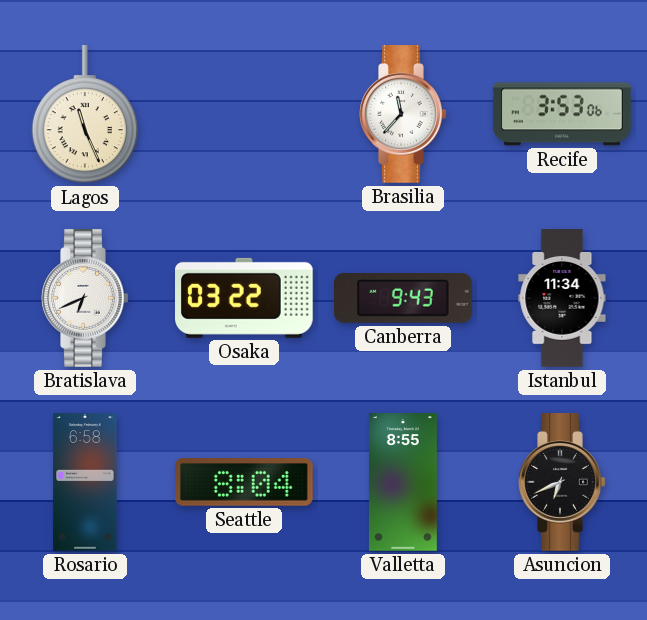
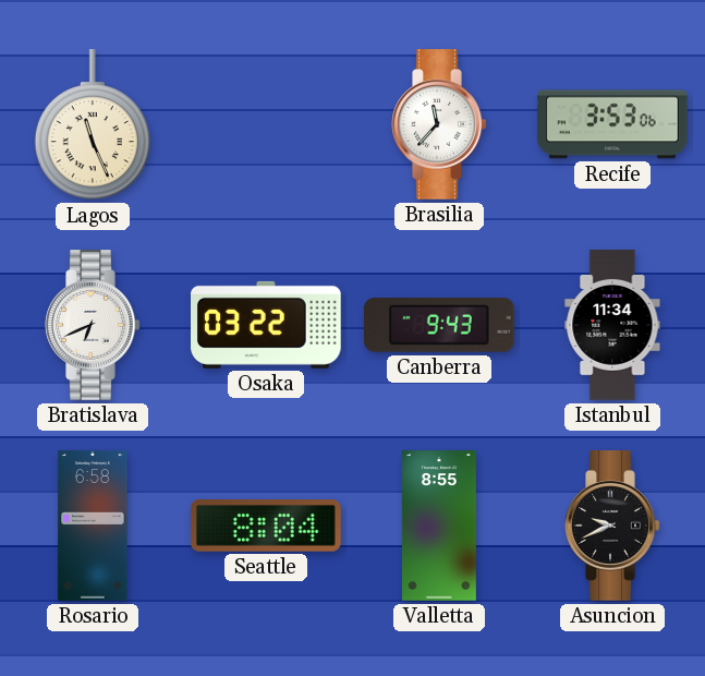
Asuncion: 6:41 -> 9:41
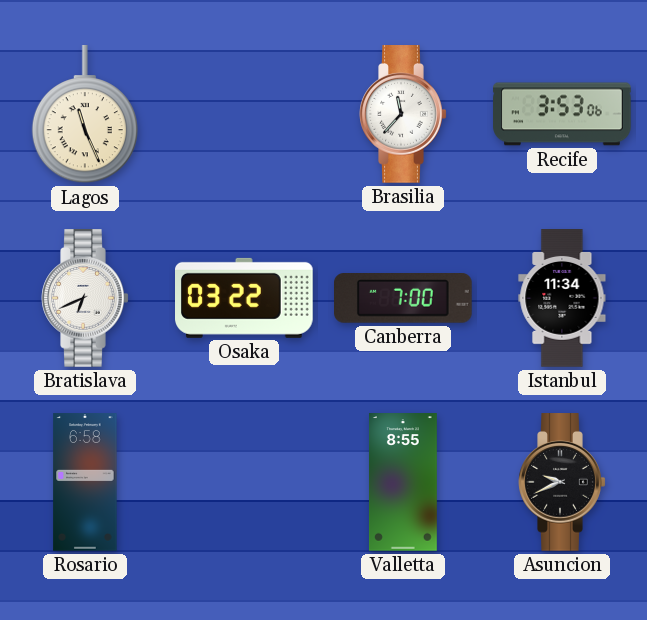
Canberra: 9:43 -> 7:00
Seattle: 8:04 -> none
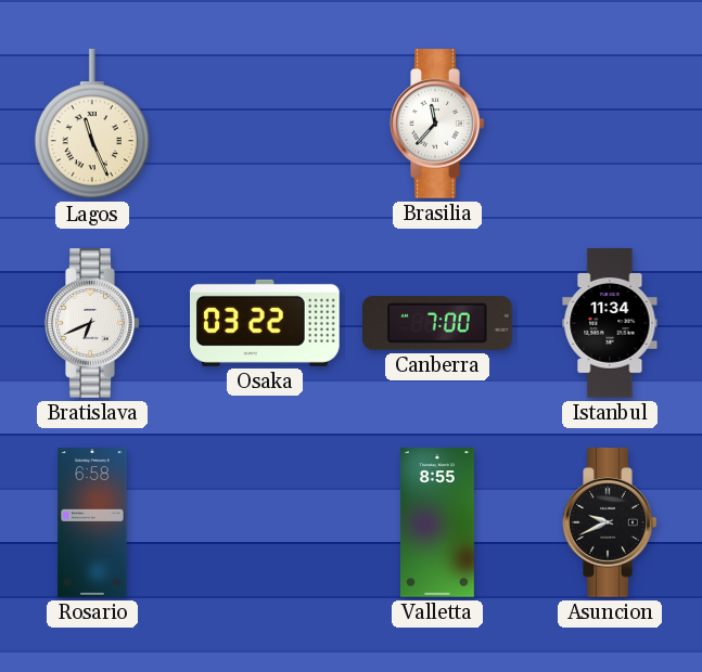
Recife: 3:53 -> none
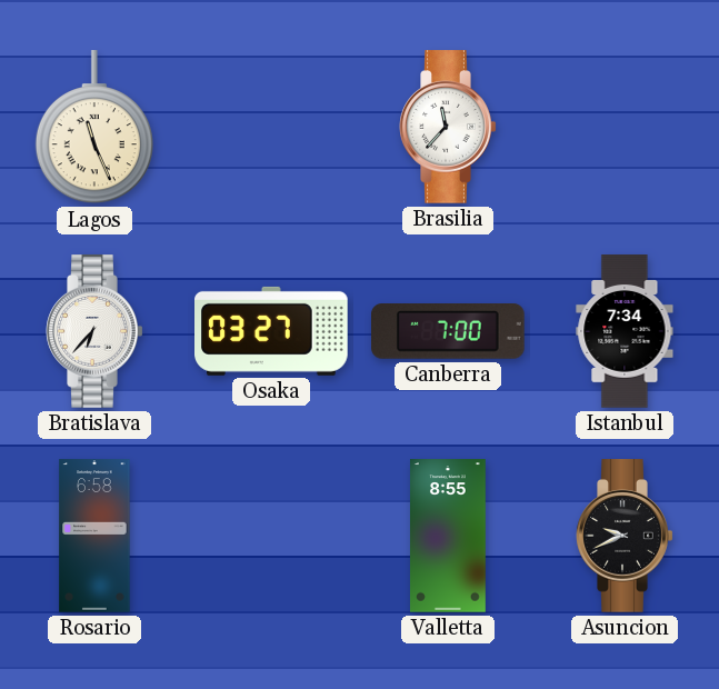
Bratislava: 6:41 -> 6:37
Osaka: 03:22 -> 03:27
Istanbul: 11:34 -> 7:34
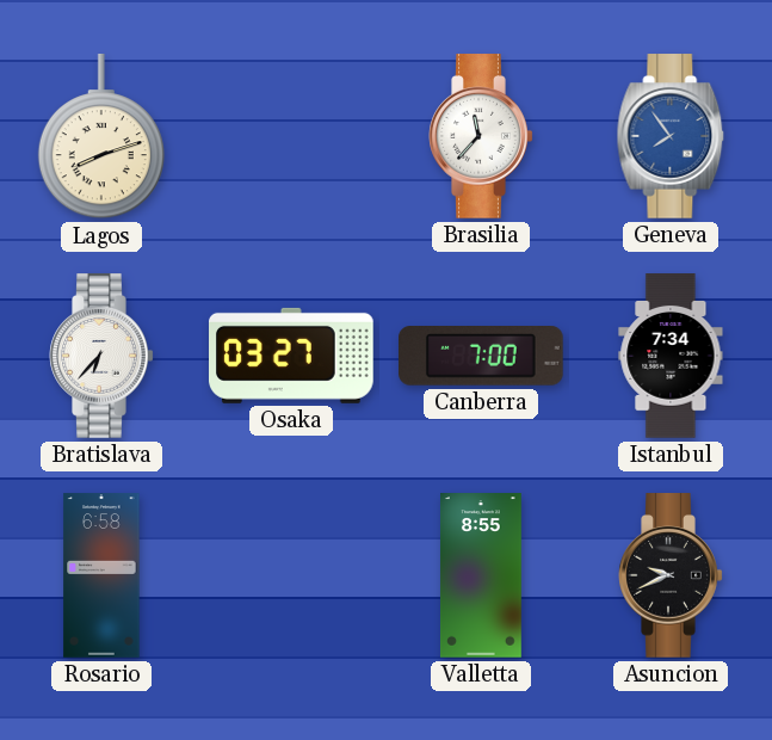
Lagos: 11:26 -> 8:12
Geneva: none -> 7:54
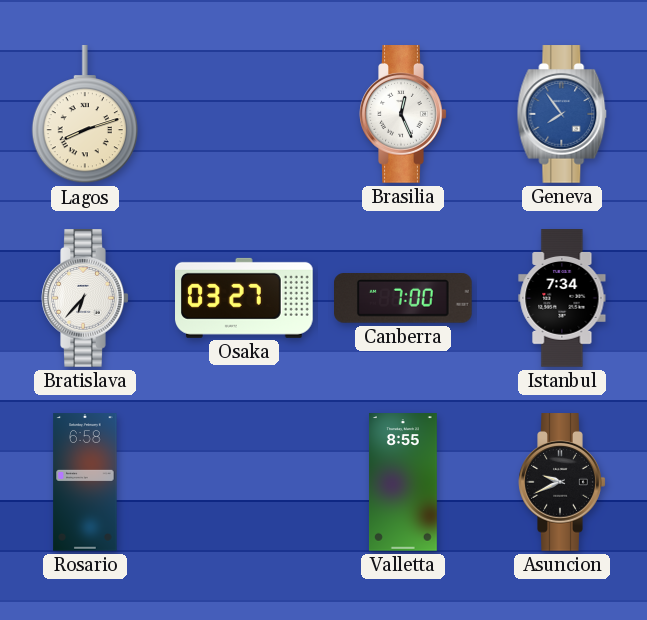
Brasilia: 11:37 -> 12:26
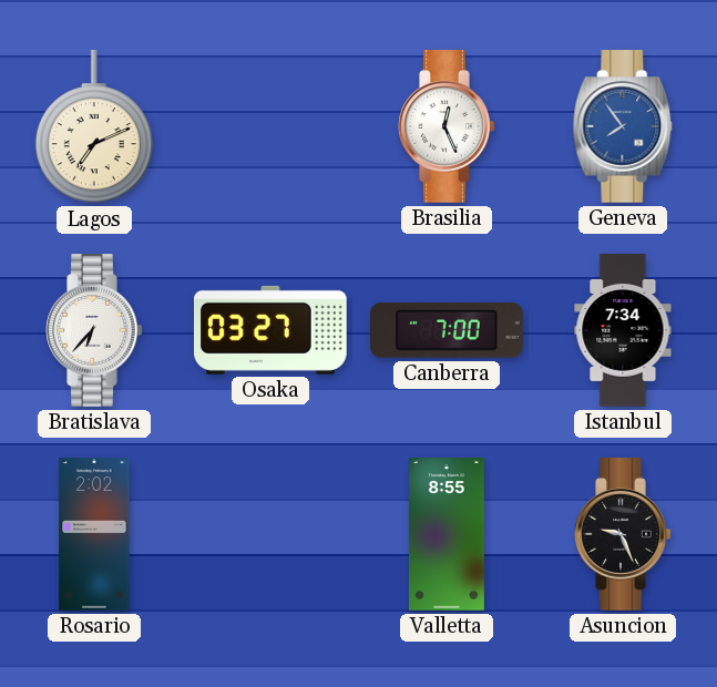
Lagos: 8:12 -> 7:11
Rosario: 6:58 -> 2:02
Asuncion: 9:41 -> 9:26
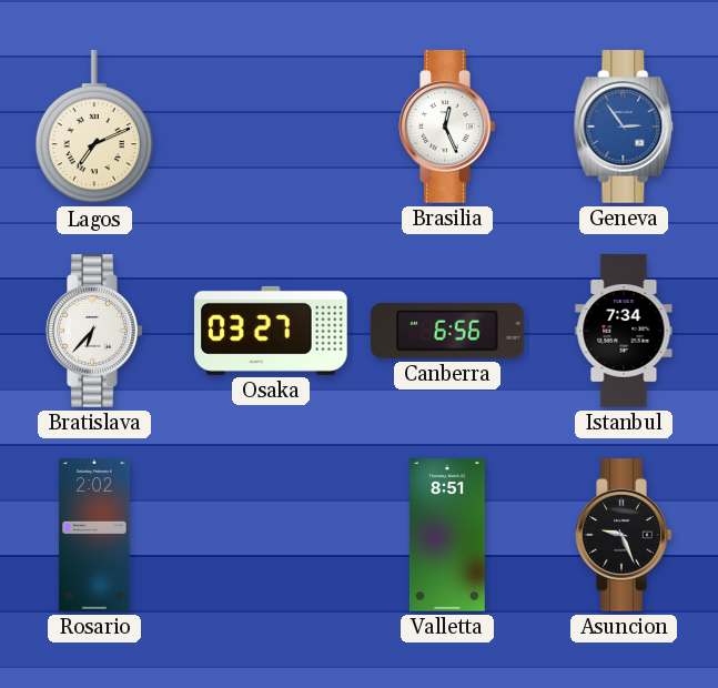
Geneva: 7:54 -> 2:54
Canberra: 7:00 -> 6:56
Valletta: 8:55 -> 8:51
